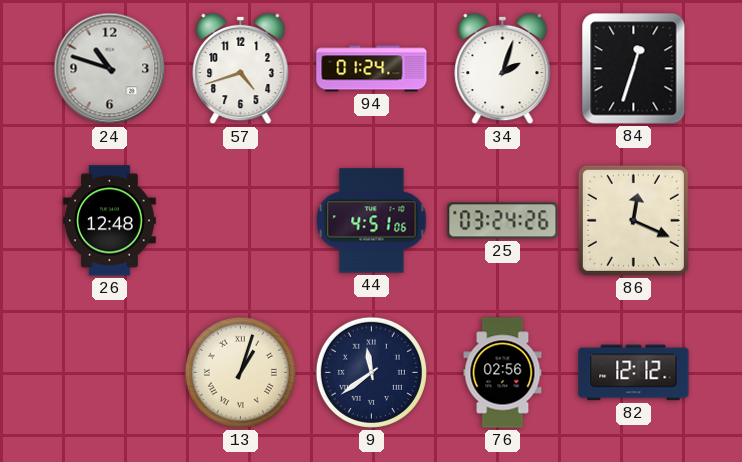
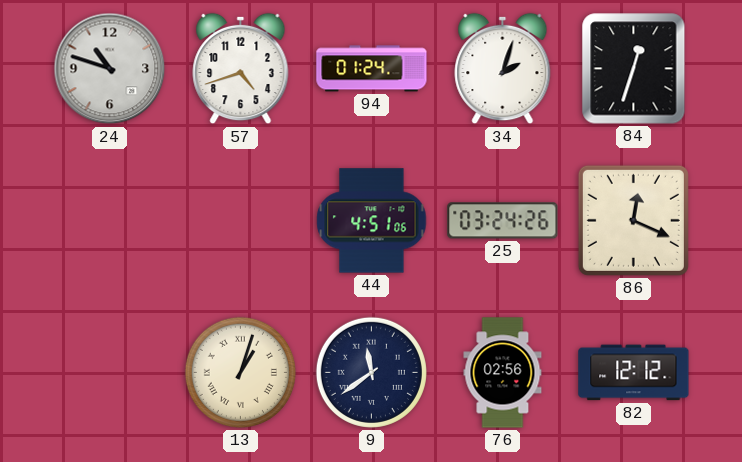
26: 12:48 -> none
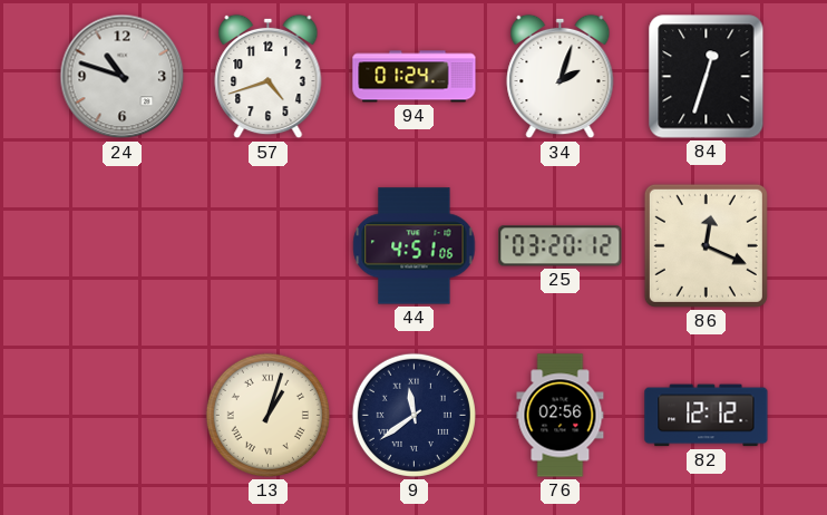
25: 03:24 -> 03:20
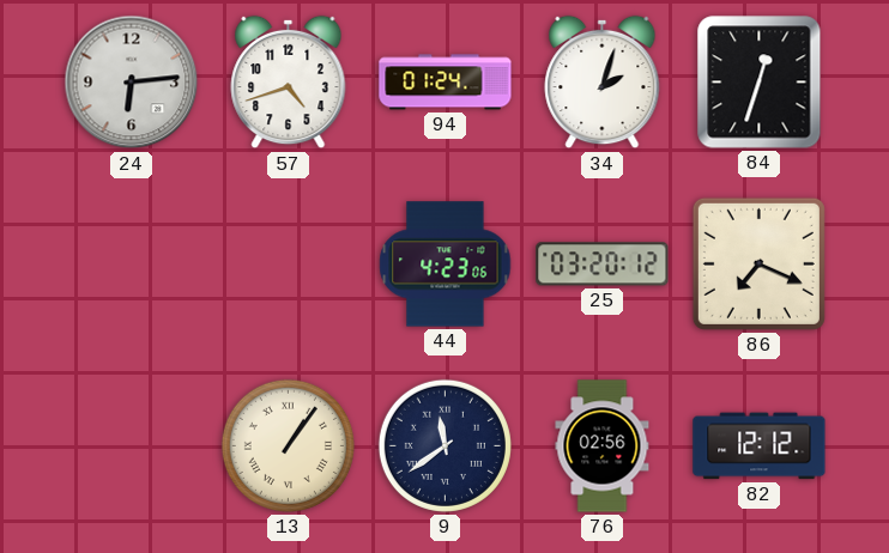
24: 10:48 -> 6:14
44: 4:51 -> 4:23
86: 12:19 -> 7:19
13: 1:03 -> 1:06
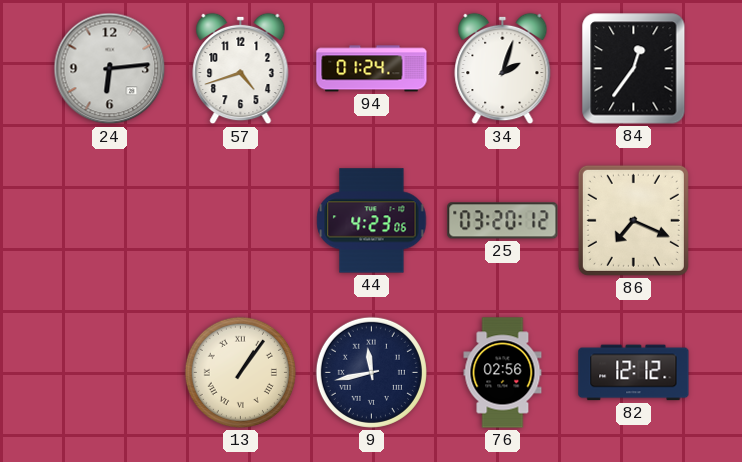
84: 12:33 -> 12:36
9: 11:39 -> 11:43
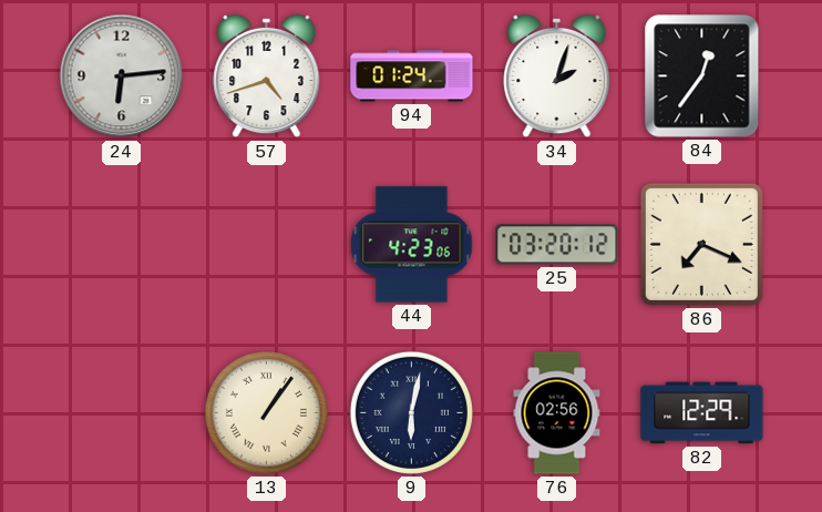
9: 11:43 -> 6:02
82: 12:12 -> 12:29
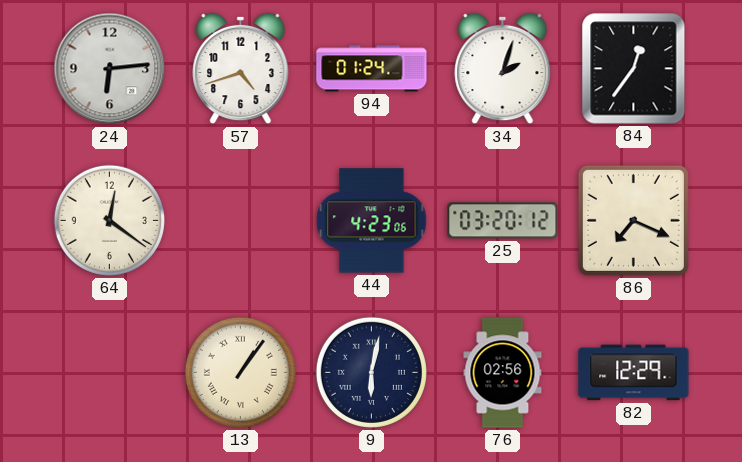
64: none -> 12:21
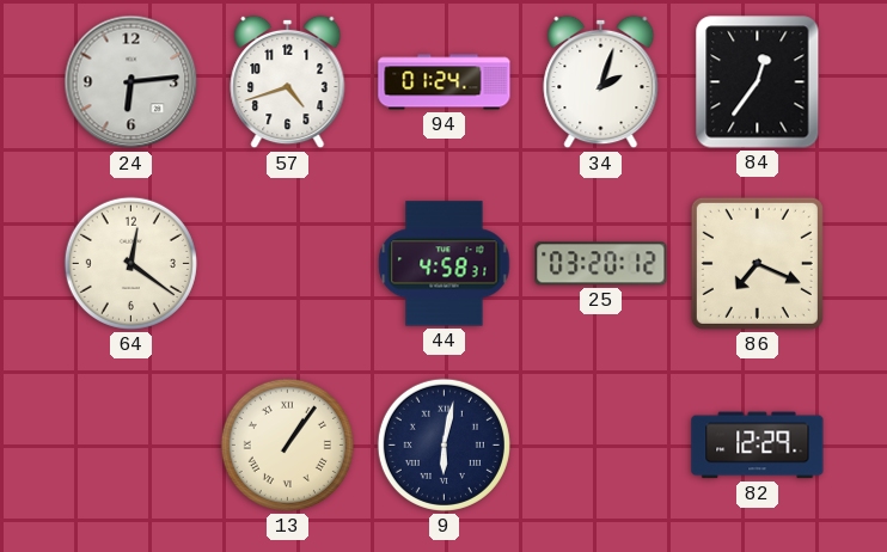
44: 4:23 -> 4:58
76: 02:56 -> none
